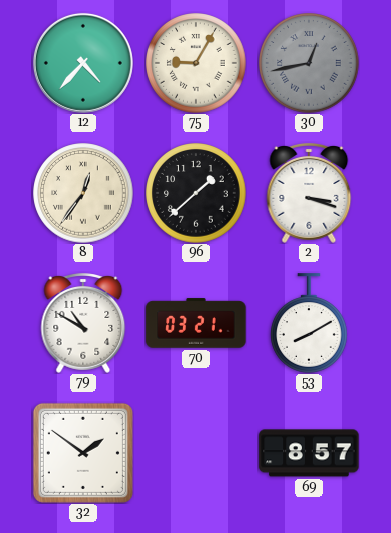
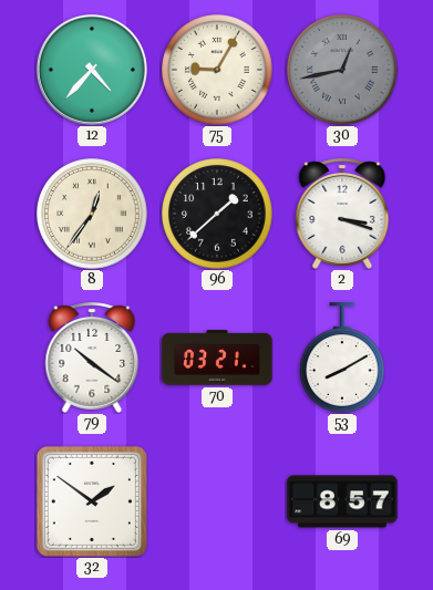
79: 10:50 -> 10:21
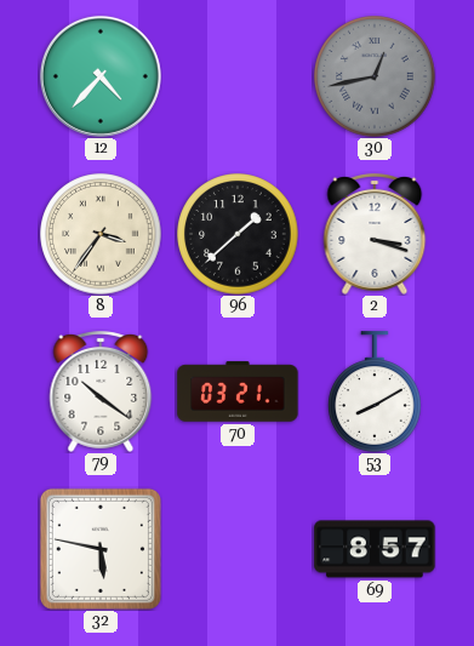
75: 9:05 -> none
8: 12:36 -> 3:36
32: 1:51 -> 5:47
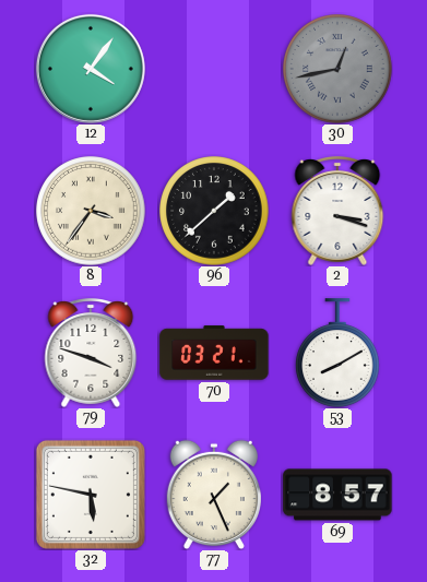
12: 4:37 -> 4:06
79: 10:21 -> 3:48
77: none -> 1:26
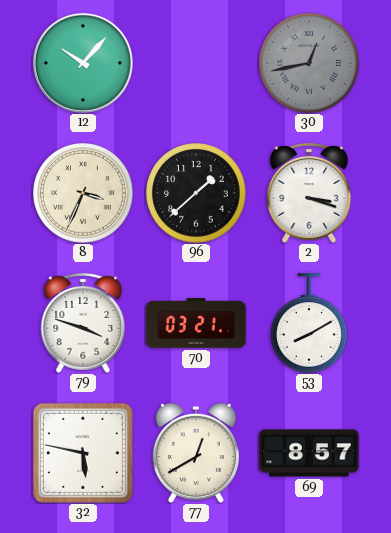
12: 4:06 -> 10:07
8: 3:36 -> 3:34
77: 1:26 -> 12:40
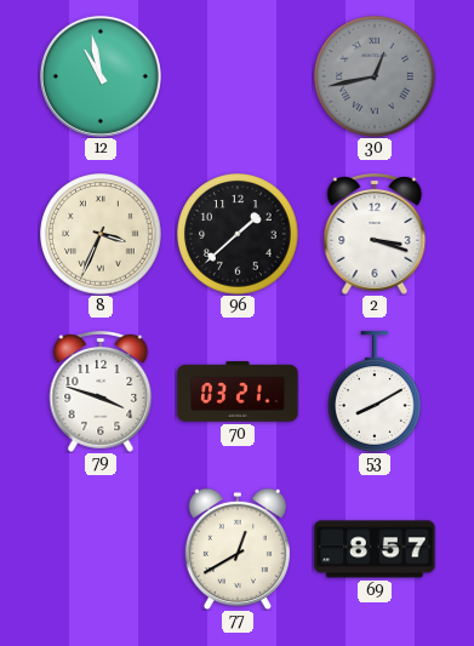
12: 10:07 -> 10:58
32: 5:47 -> none
